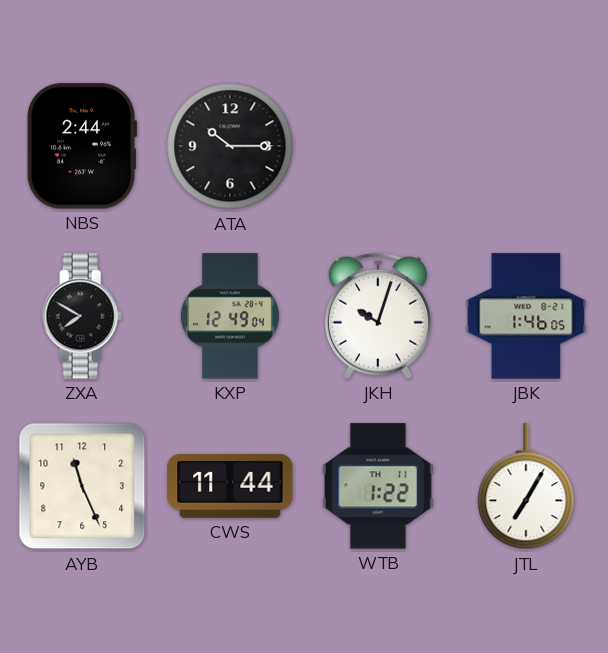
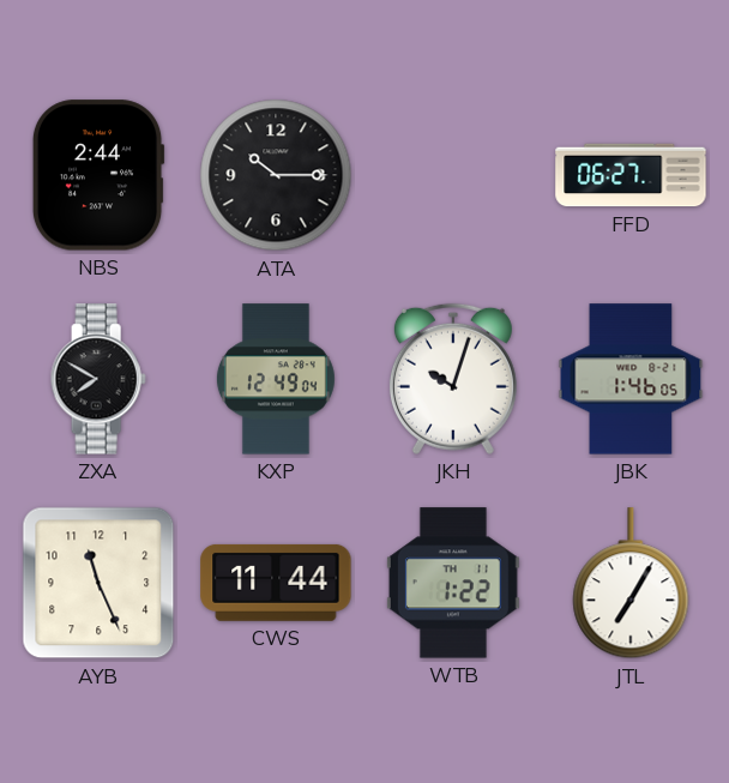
FFD: none -> 06:27
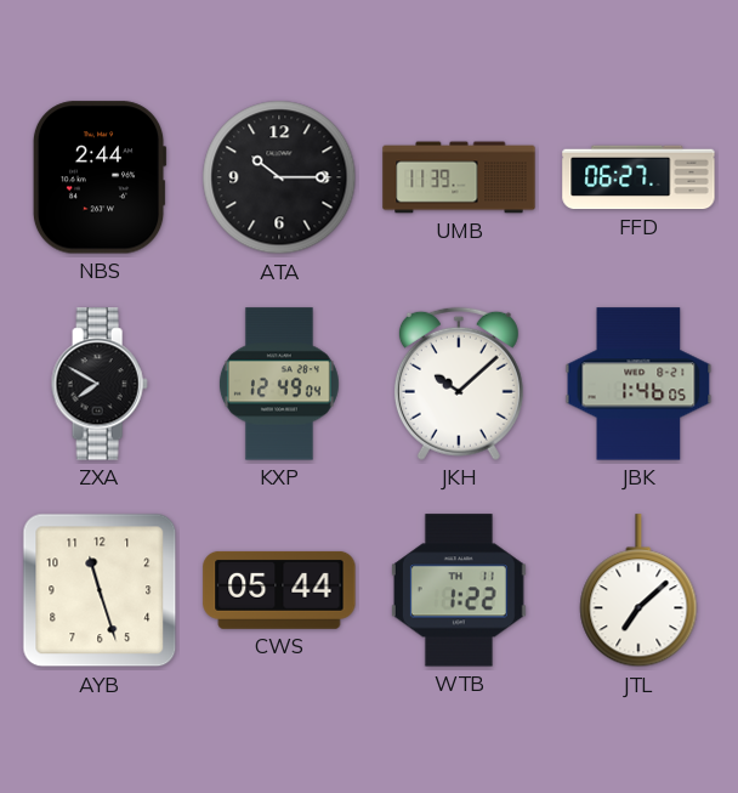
UMB: none -> 11:39
JKH: 10:03 -> 10:08
AYB: 11:26 -> 11:27
CWS: 11:44 -> 05:44
JTL: 7:05 -> 7:08
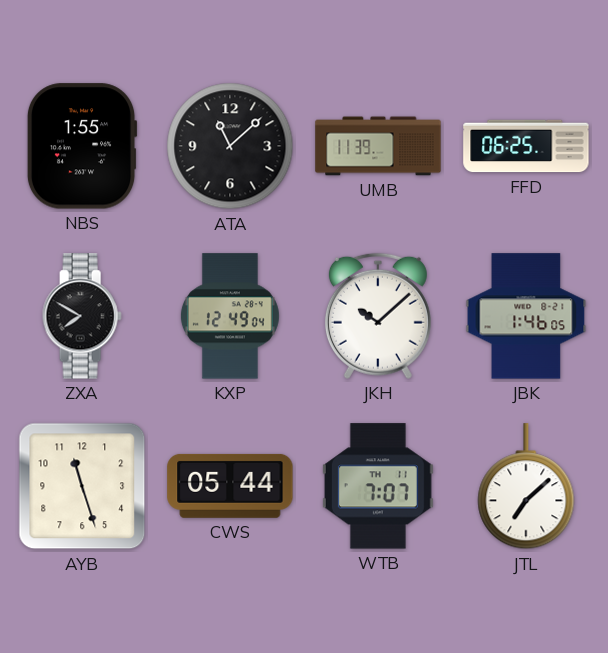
NBS: 2:44 -> 1:55
ATA: 10:15 -> 11:08
FFD: 06:27 -> 06:25
WTB: 1:22 -> 7:07
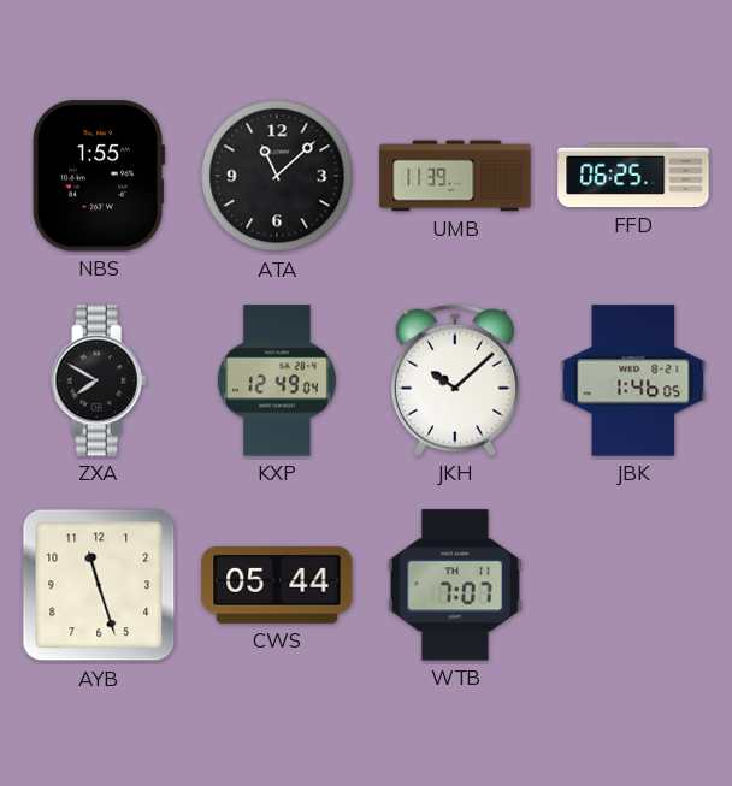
JTL: 7:08 -> none
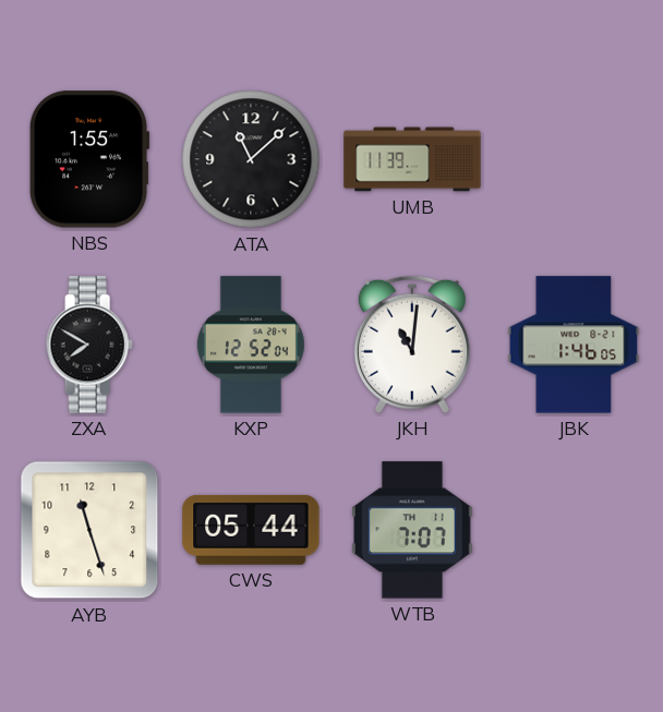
FFD: 06:25 -> none
KXP: 12:49 -> 12:52
JKH: 10:08 -> 11:01
